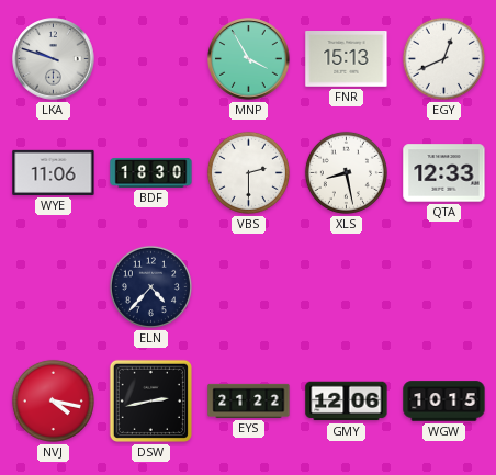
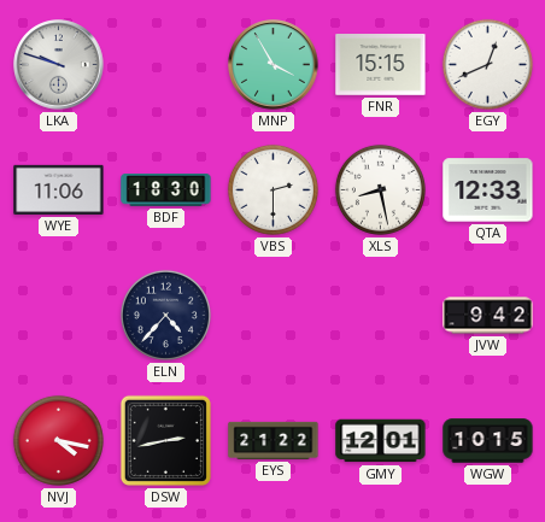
FNR: 15:13 -> 15:15
JVW: none -> 9:42
GMY: 12:06 -> 12:01
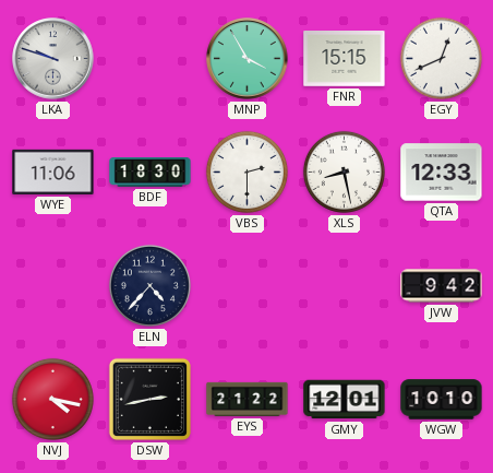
WGW: 10:15 -> 10:10
